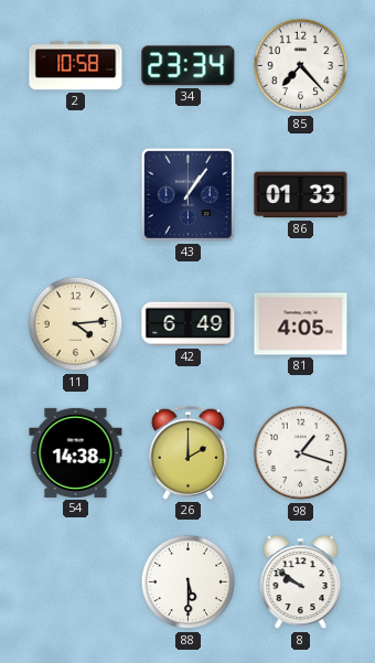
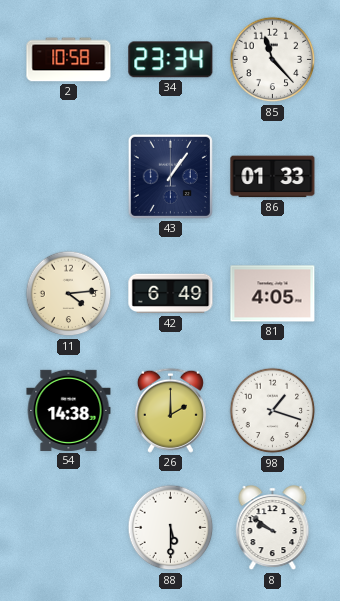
85: 7:23 -> 11:23
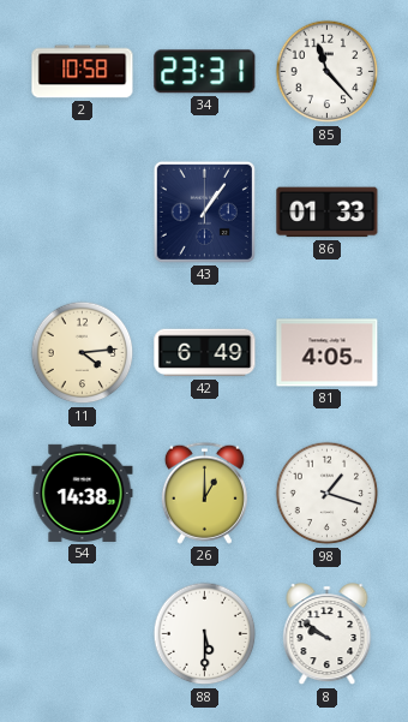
34: 23:34 -> 23:31
26: 2:00 -> 1:00
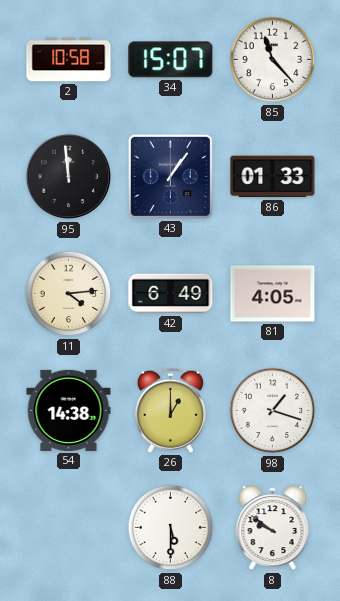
34: 23:31 -> 15:07
95: none -> 11:59
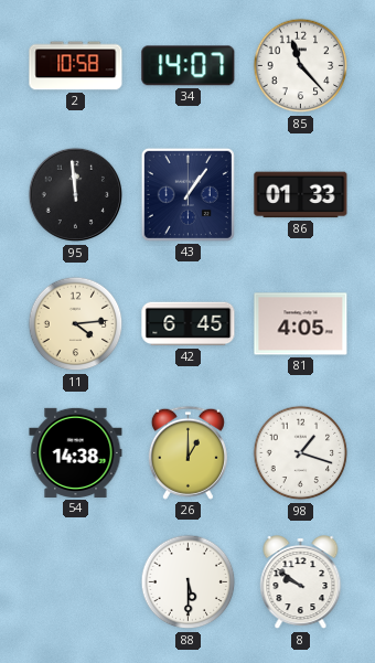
34: 15:07 -> 14:07
42: 6:49 -> 6:45
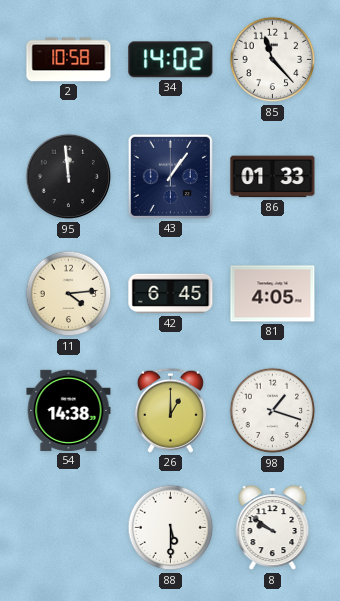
34: 14:07 -> 14:02
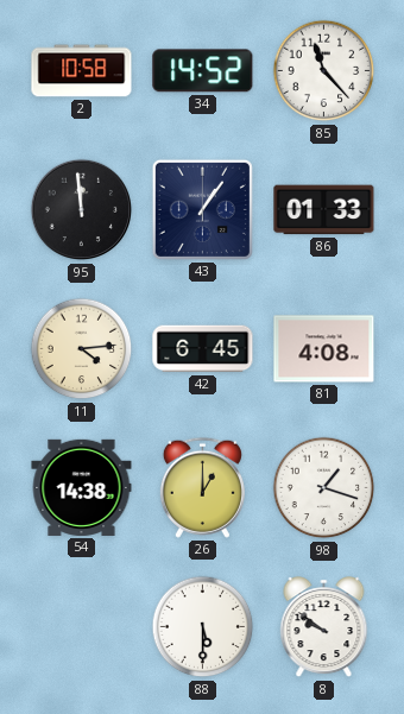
34: 14:02 -> 14:52
81: 4:05 -> 4:08
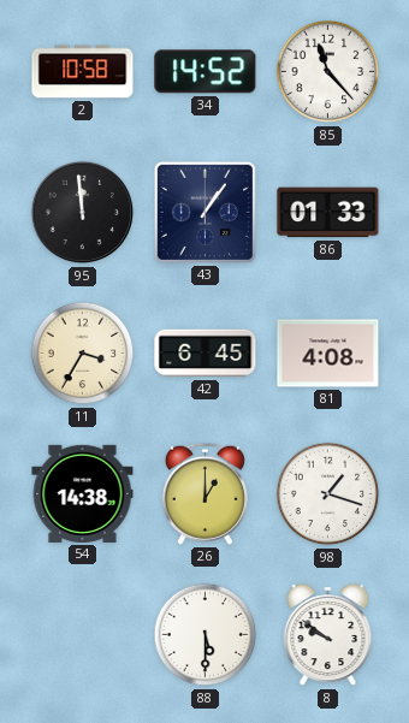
11: 4:14 -> 3:35
